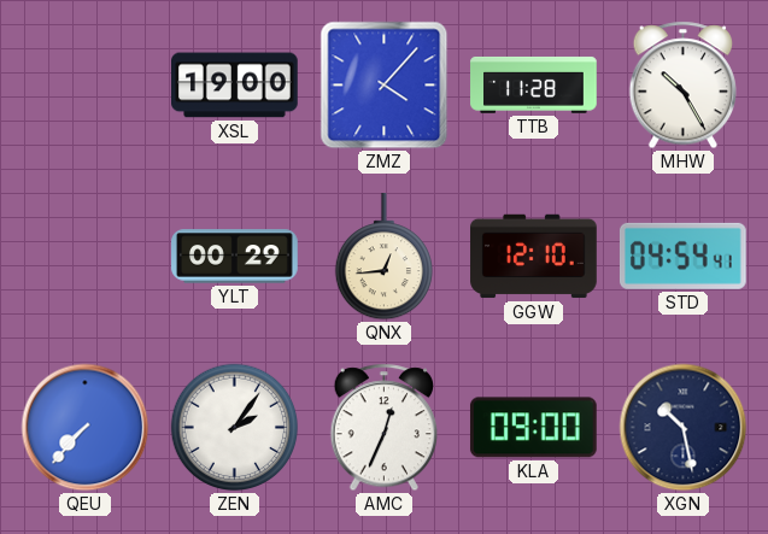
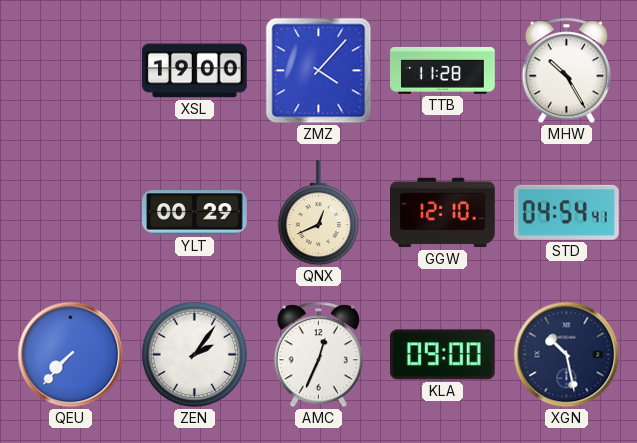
QNX: 12:44 -> 12:41
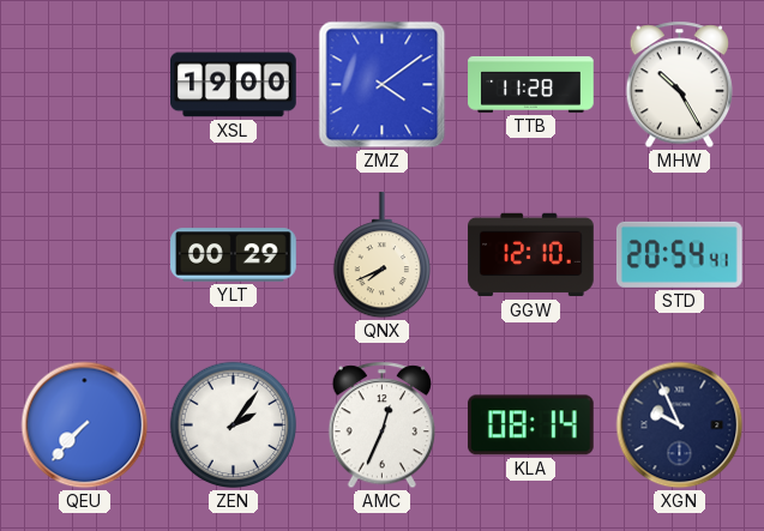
ZMZ: 4:07 -> 4:09
QNX: 12:41 -> 7:41
STD: 04:54 -> 20:54
KLA: 09:00 -> 08:14
XGN: 10:28 -> 9:56
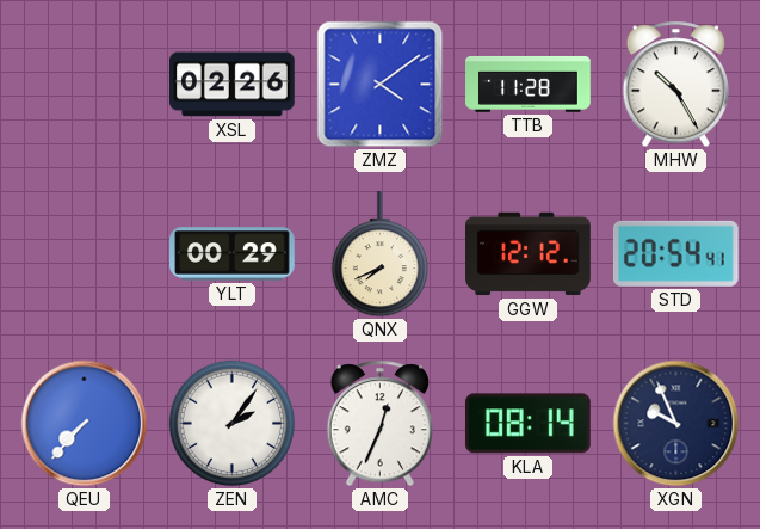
XSL: 19:00 -> 02:26
GGW: 12:10 -> 12:12
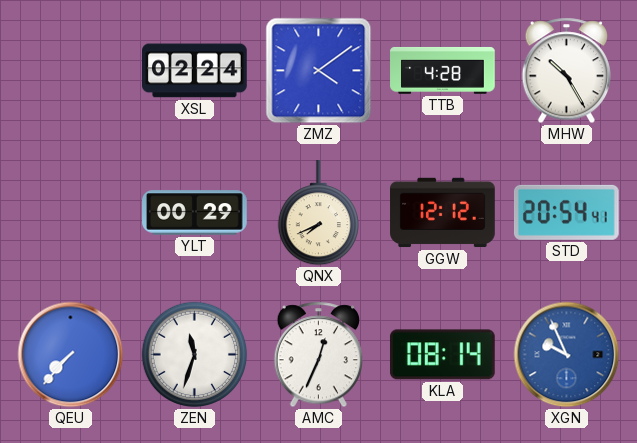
XSL: 02:26 -> 02:24
TTB: 11:28 -> 4:28
ZEN: 2:06 -> 11:33
XGN dial: navy -> blue
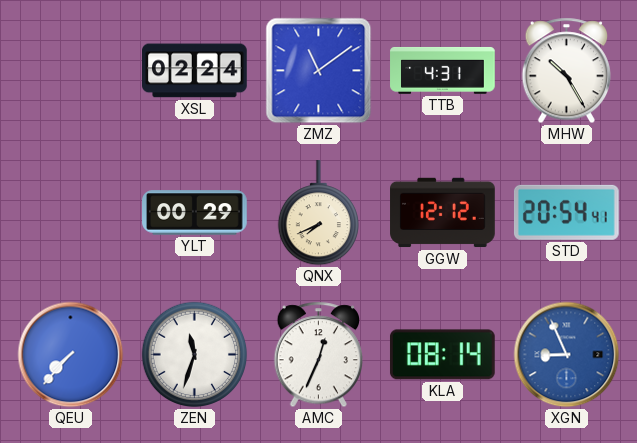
ZMZ: 4:09 -> 11:09
TTB: 4:28 -> 4:31
XGN: 9:56 -> 8:56
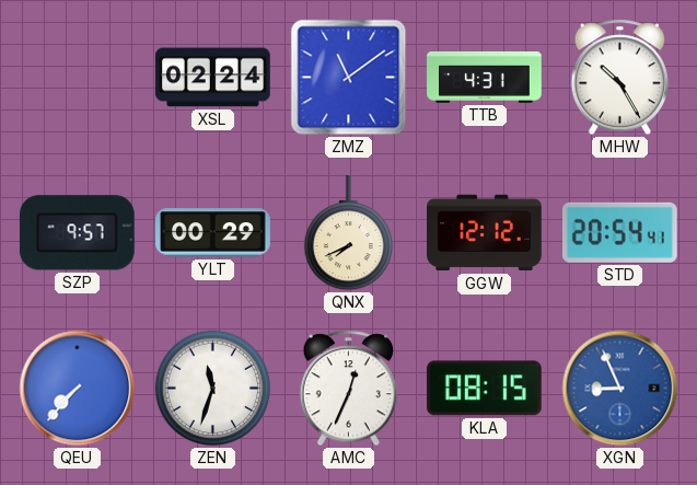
SZP: none -> 9:57
KLA: 08:14 -> 08:15
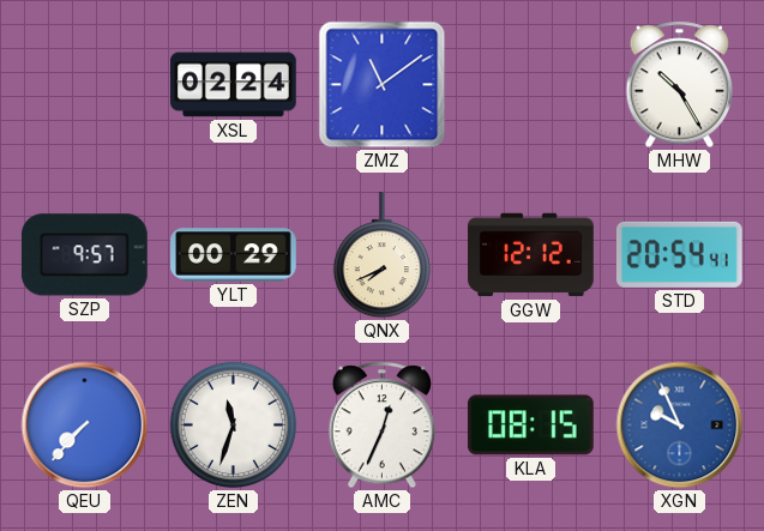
TTB: 4:31 -> none
XGN: 8:56 -> 9:56
